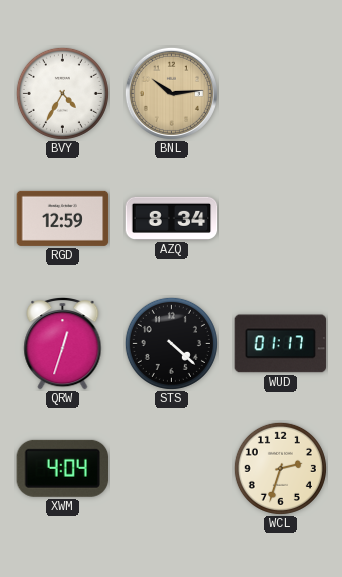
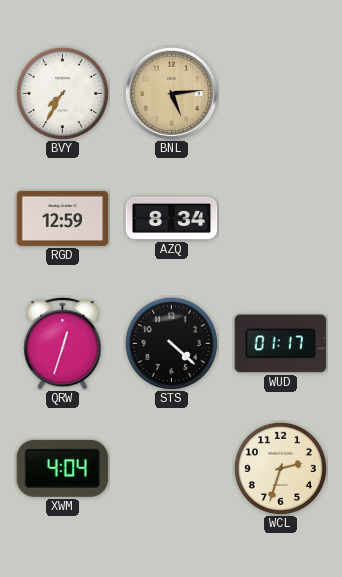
BVY: 4:35 -> 7:35
BNL: 10:14 -> 5:14
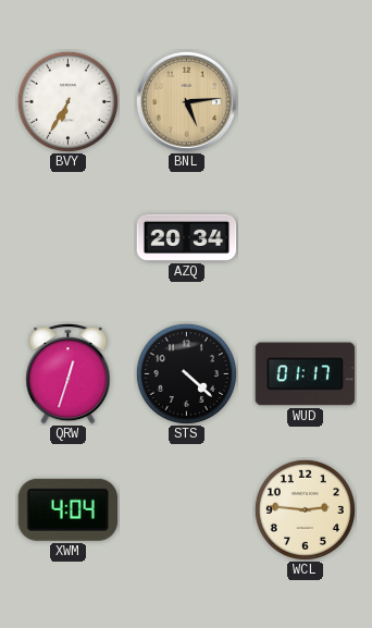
BVY: 7:35 -> 6:35
RGD: 12:59 -> none
AZQ: 8:34 -> 20:34
WCL: 2:33 -> 2:46
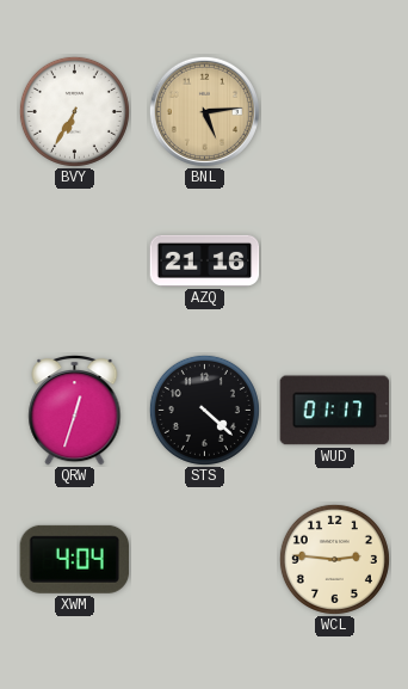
AZQ: 20:34 -> 21:16
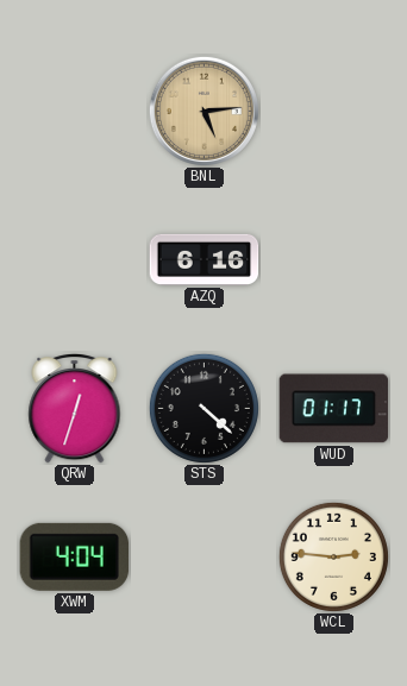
BVY: 6:35 -> none
AZQ: 21:16 -> 6:16
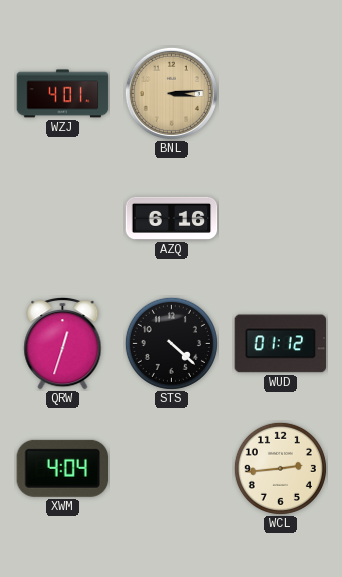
WZJ: none -> 4:01
BNL: 5:14 -> 3:14
WUD: 01:17 -> 01:12
WCL: 2:46 -> 2:44
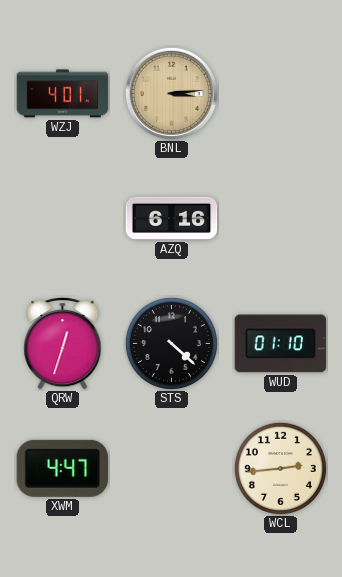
WUD: 01:12 -> 01:10
XWM: 4:04 -> 4:47
